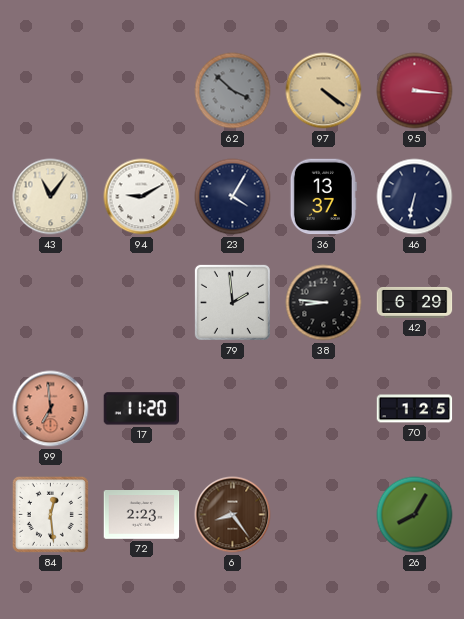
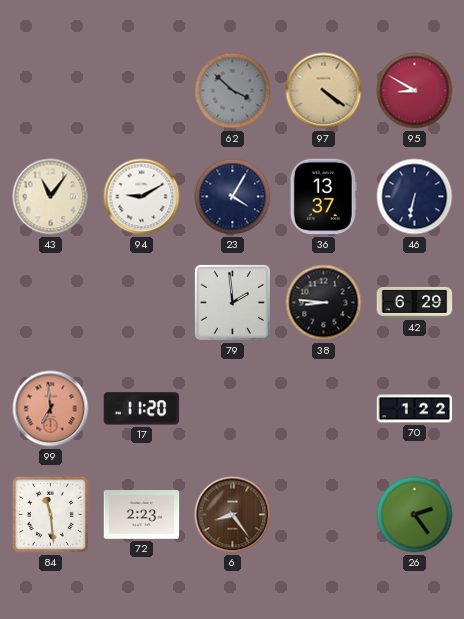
95: 3:16 -> 8:50
70: 1:25 -> 1:22
84: 12:29 -> 11:29
26: 8:05 -> 2:24
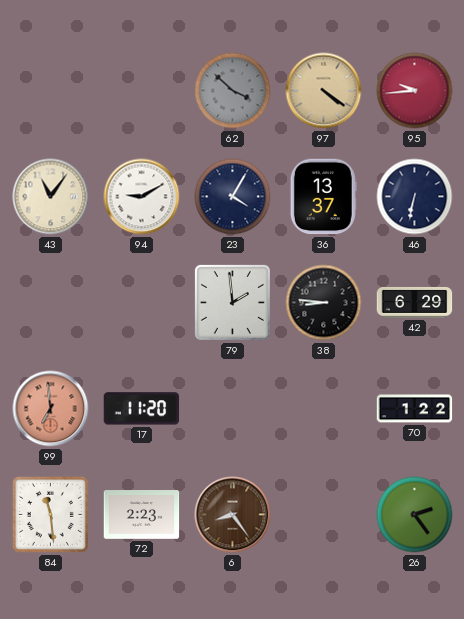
95: 8:50 -> 9:44
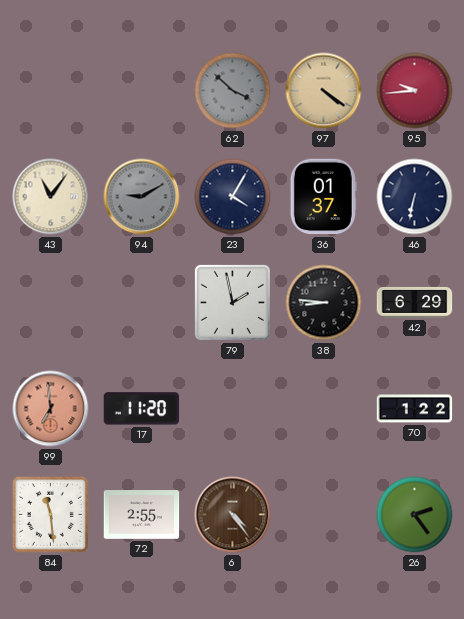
94 dial: white -> grey
36: 13:37 -> 01:37
79: 1:59 -> 1:58
72: 2:23 -> 2:55
6: 8:24 -> 4:24
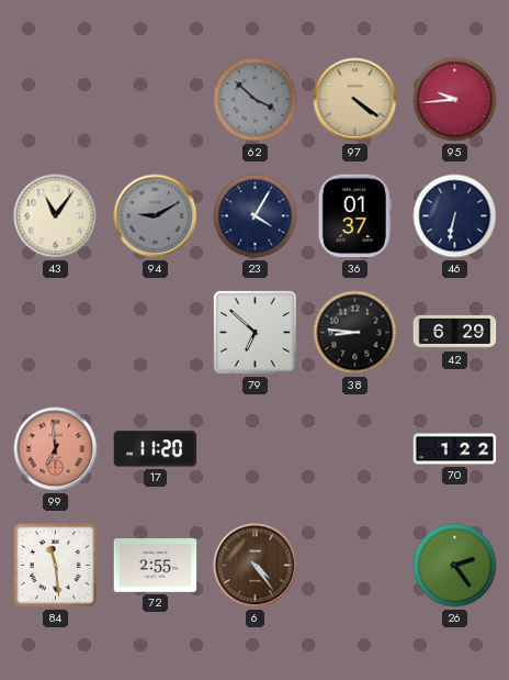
79: 1:58 -> 6:52
